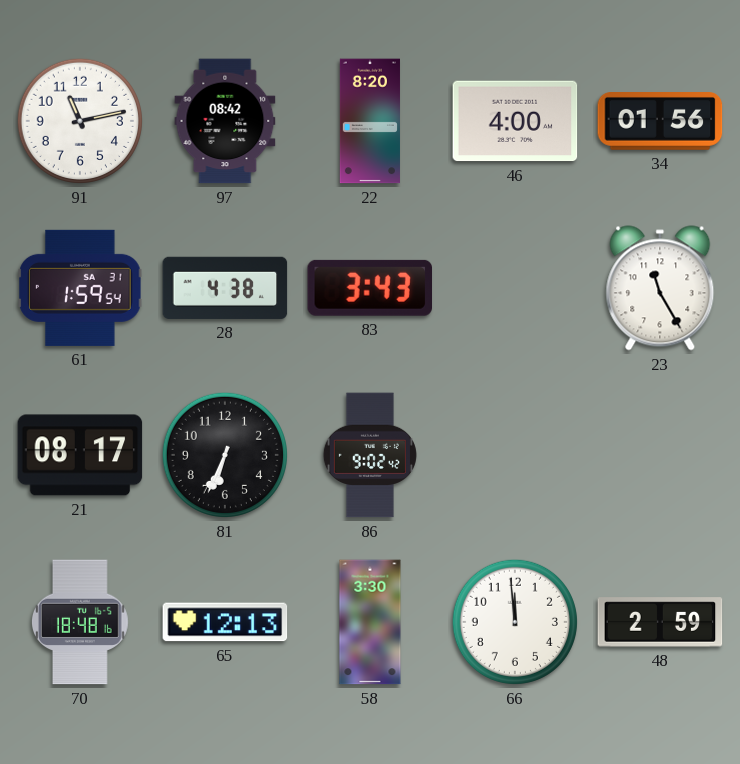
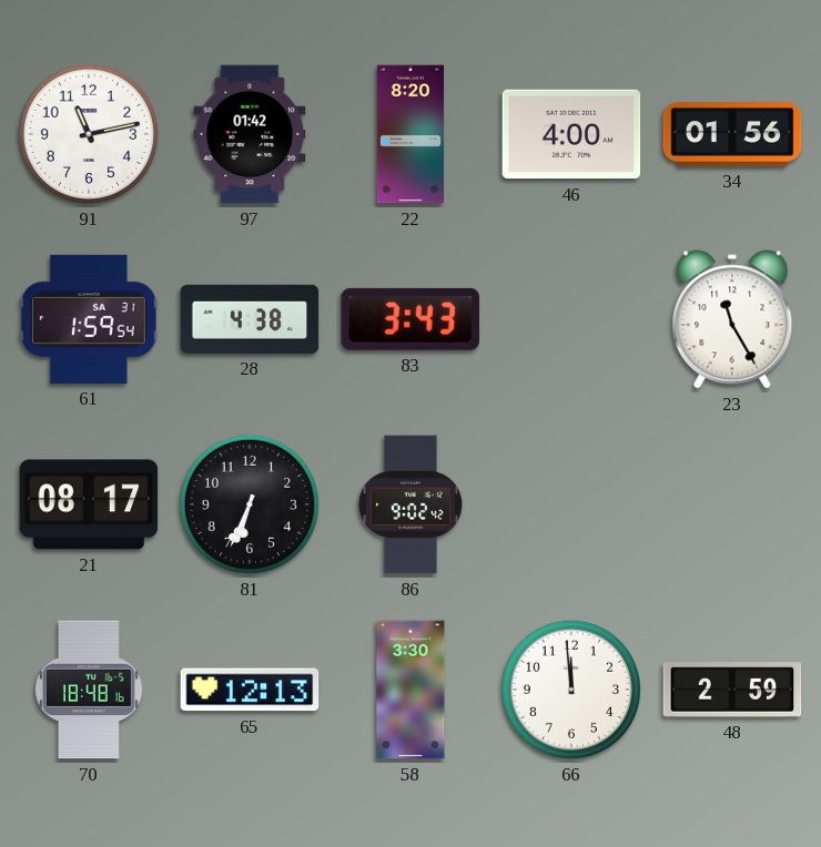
97: 08:42 -> 01:42
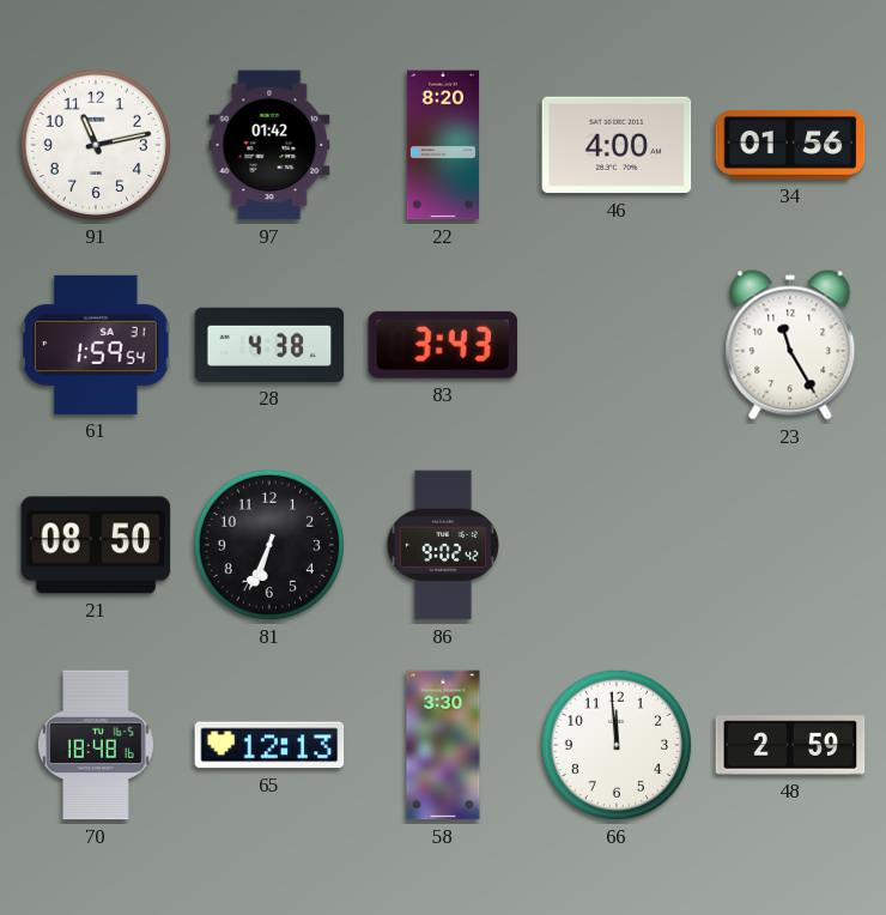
21: 08:17 -> 08:50
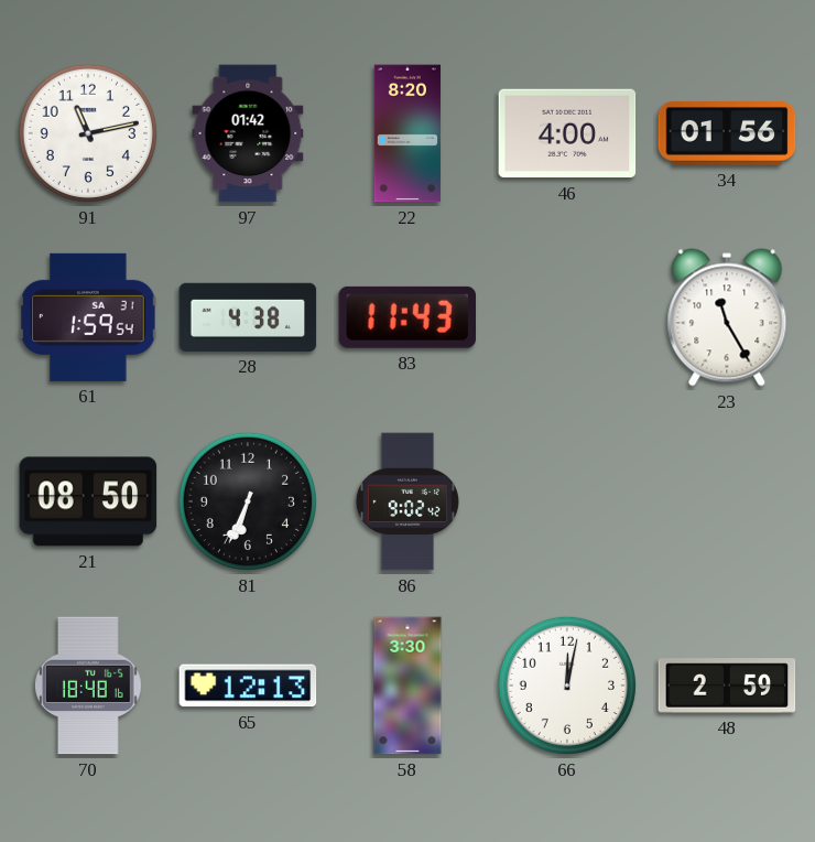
83: 3:43 -> 11:43
66: 11:59 -> 12:02
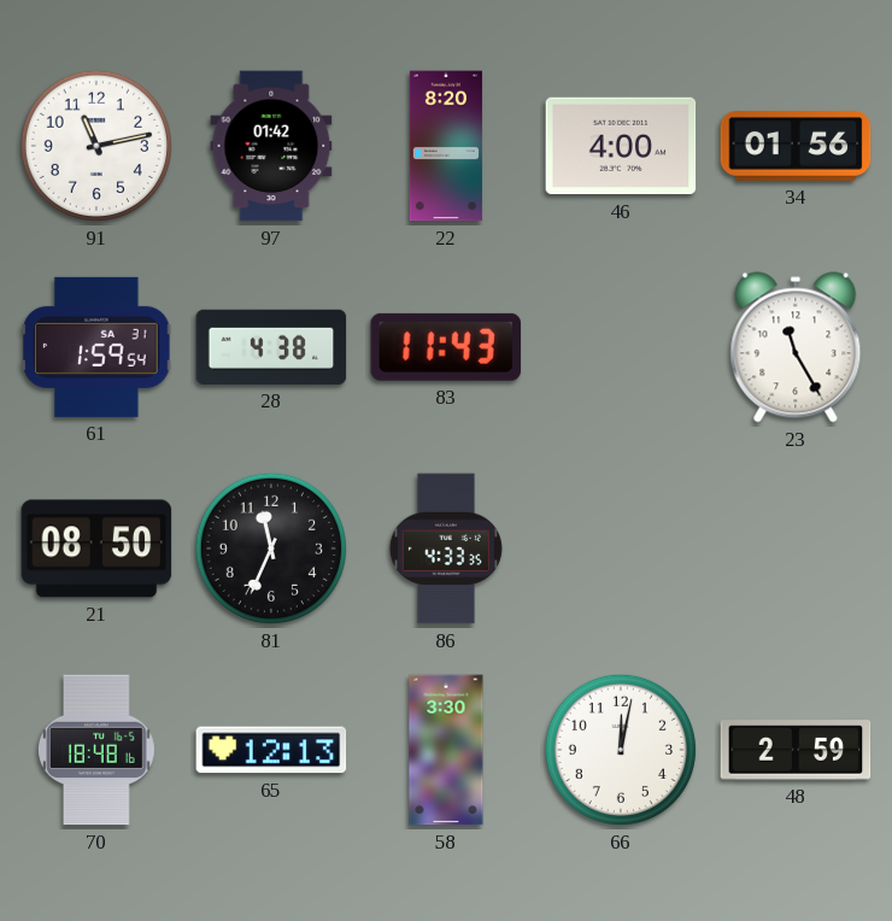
81: 6:34 -> 11:34
86: 9:02 -> 4:33
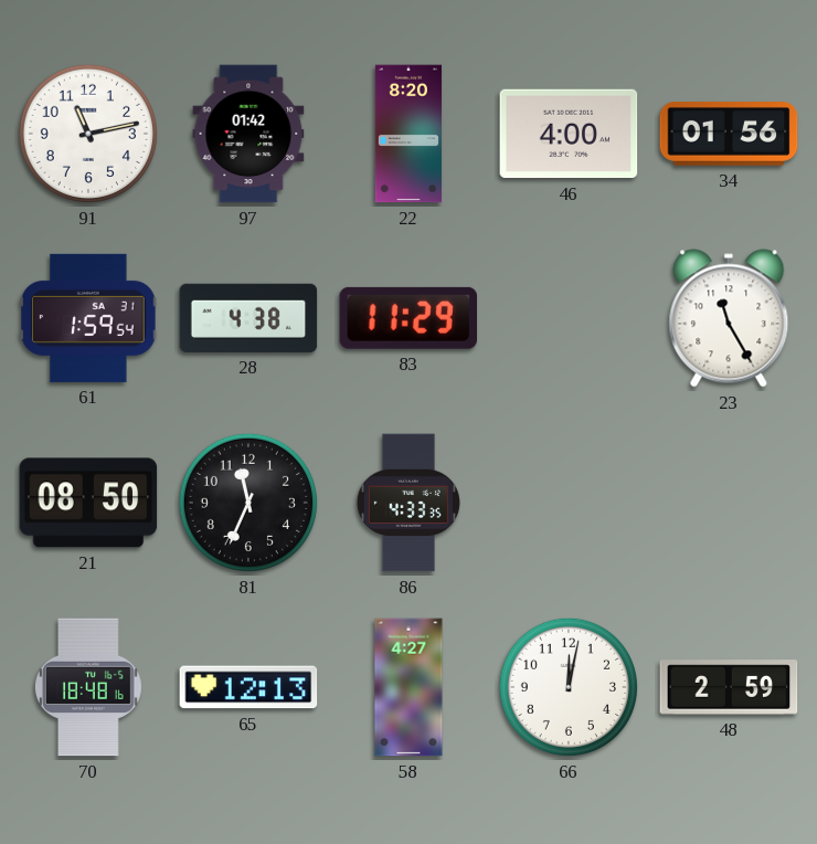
83: 11:43 -> 11:29
58: 3:30 -> 4:27
